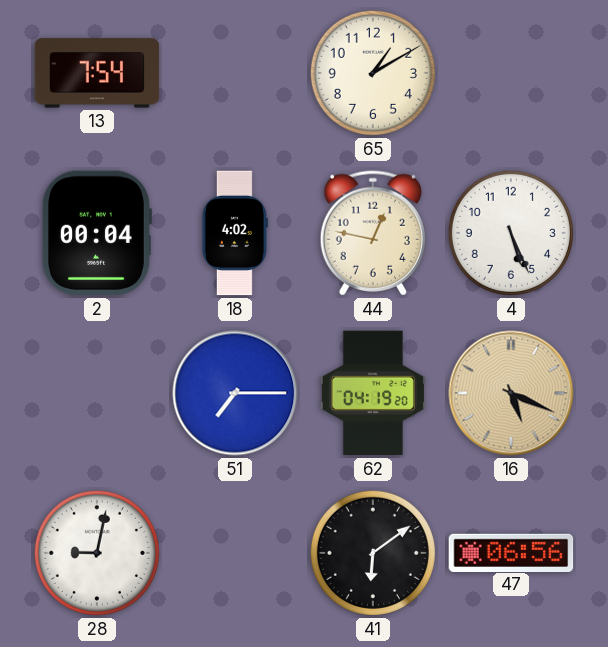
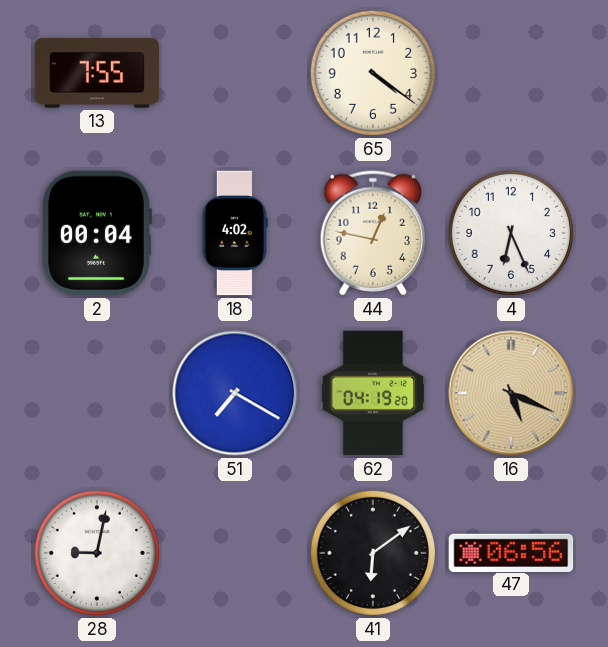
13: 7:54 -> 7:55
65: 1:10 -> 4:21
4: 5:26 -> 6:26
51: 7:15 -> 7:20
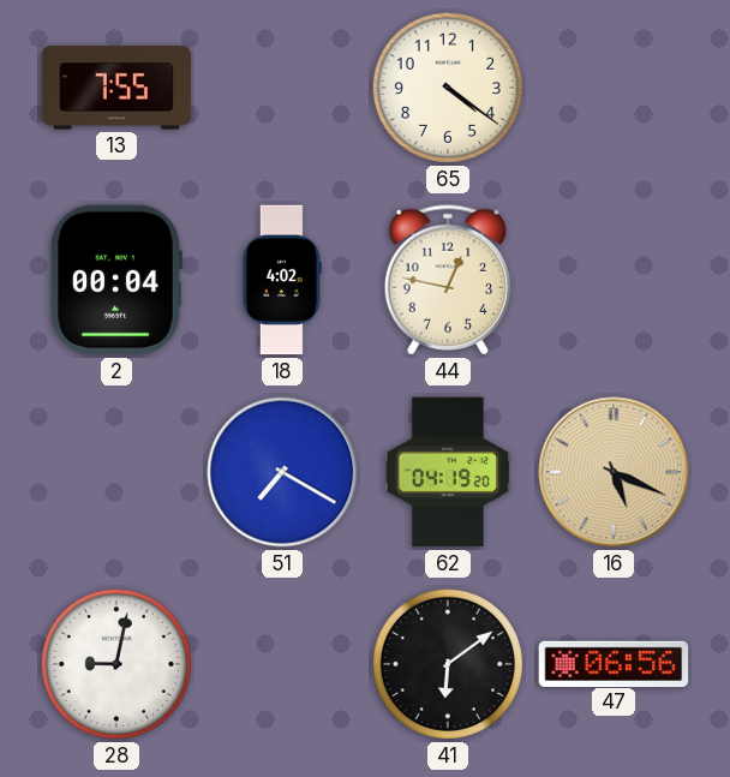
4: 6:26 -> none
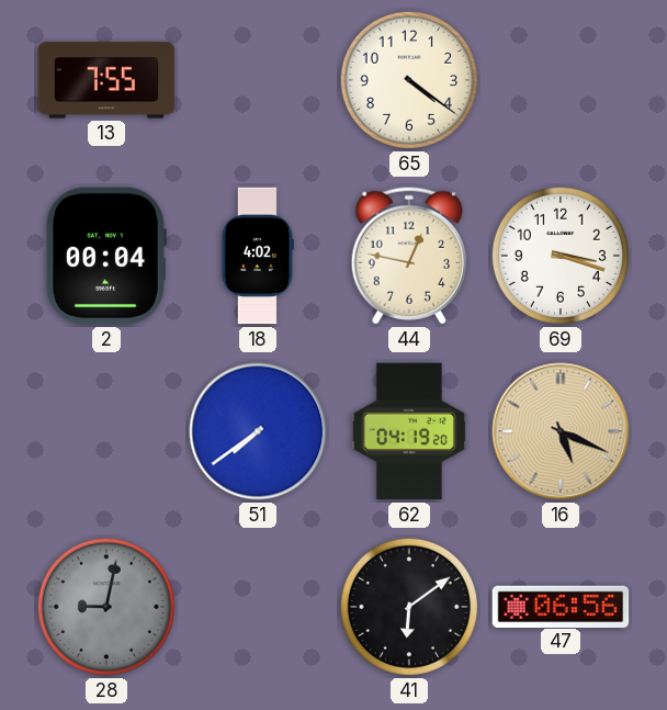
69: none -> 3:18
51: 7:20 -> 7:39
28 dial: white -> grey
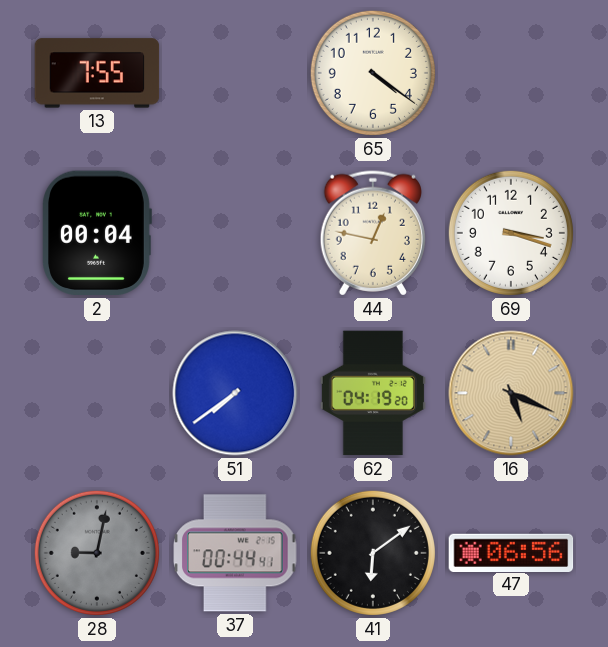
18: 4:02 -> none
37: none -> 00:44
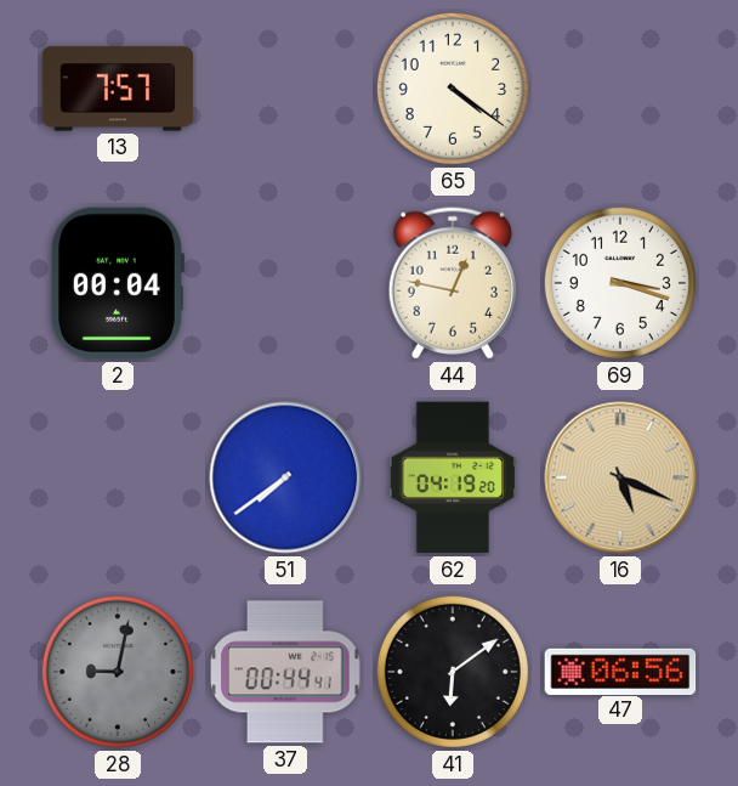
13: 7:55 -> 7:57
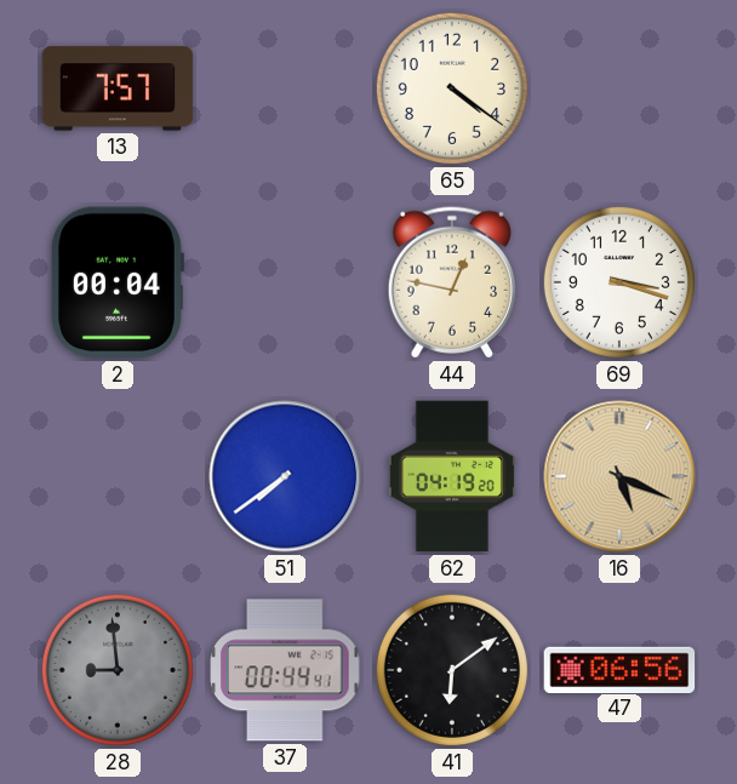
28: 9:02 -> 8:59
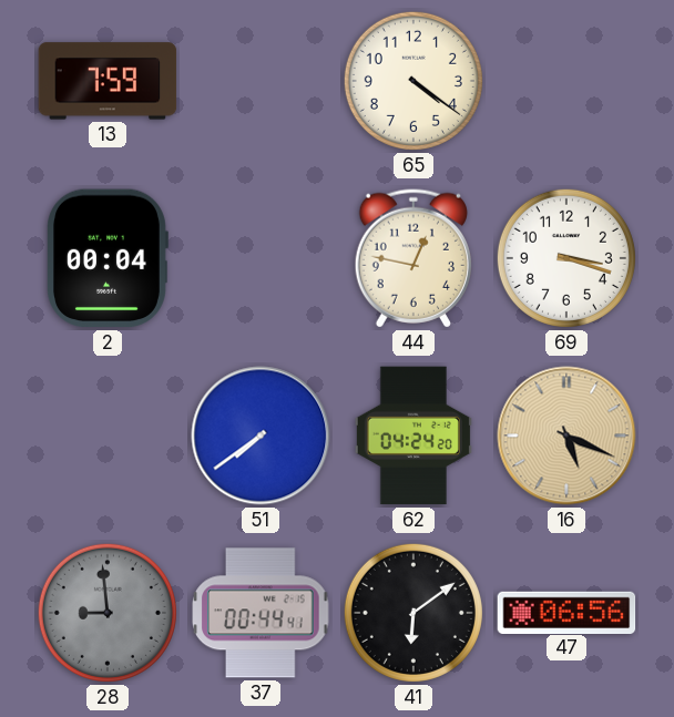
13: 7:57 -> 7:59
62: 04:19 -> 04:24
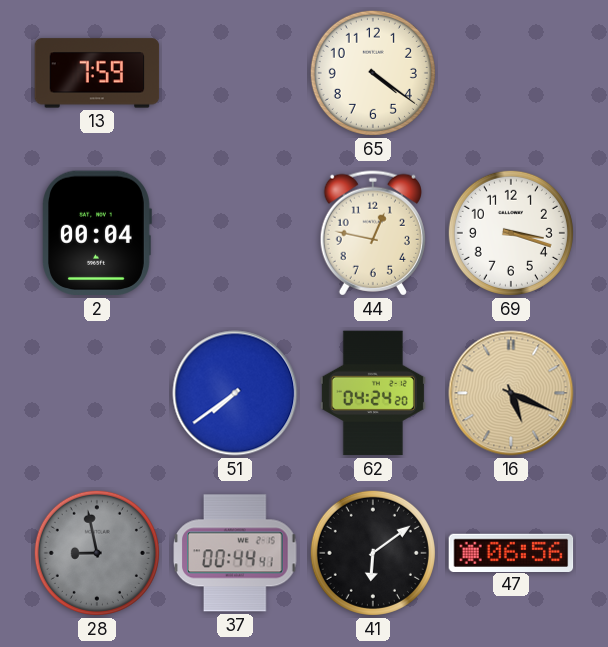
28: 8:59 -> 8:58
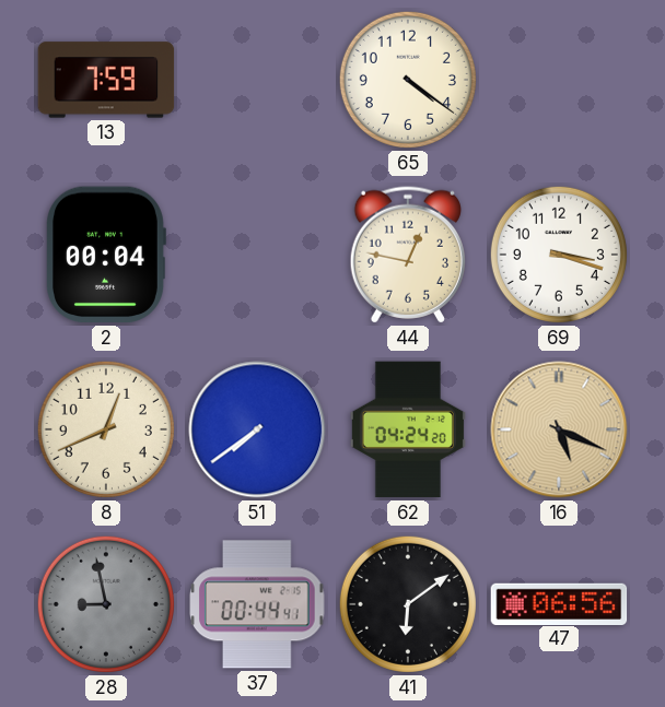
8: none -> 12:41
